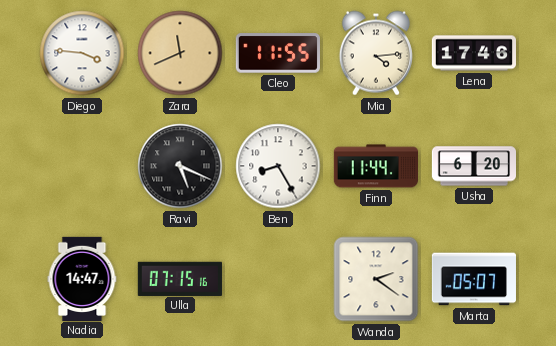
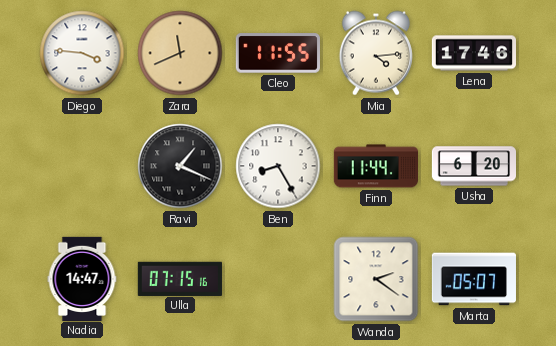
Ravi: 5:19 -> 1:19
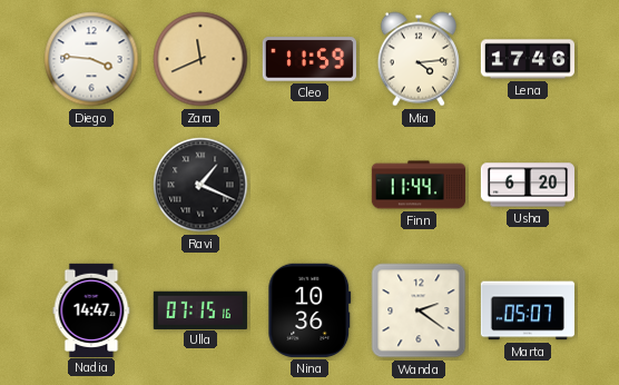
Cleo: 11:55 -> 11:59
Ben: 8:25 -> none
Nina: none -> 10:36
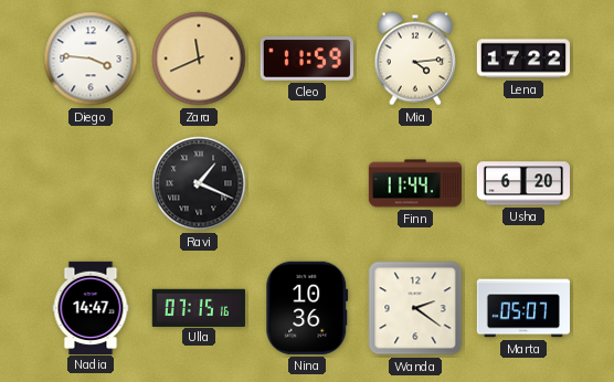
Lena: 17:46 -> 17:22
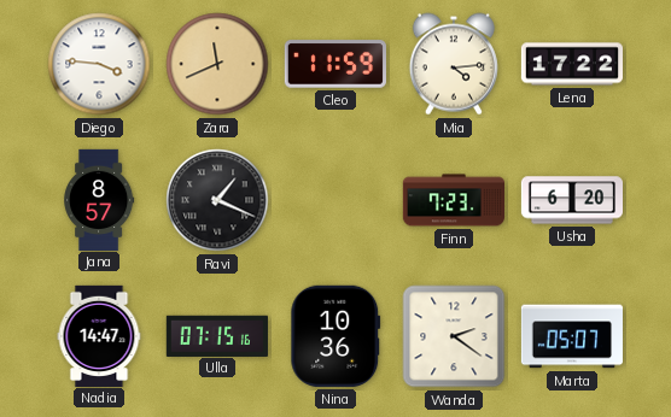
Jana: none -> 8:57
Finn: 11:44 -> 7:23
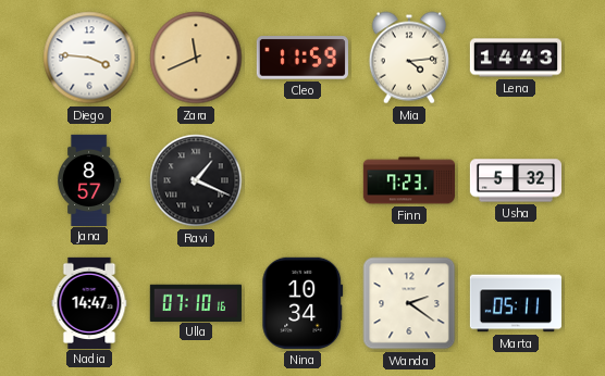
Lena: 17:22 -> 14:43
Usha: 6:20 -> 5:32
Ulla: 07:15 -> 07:10
Nina: 10:36 -> 10:34
Marta: 05:07 -> 05:11
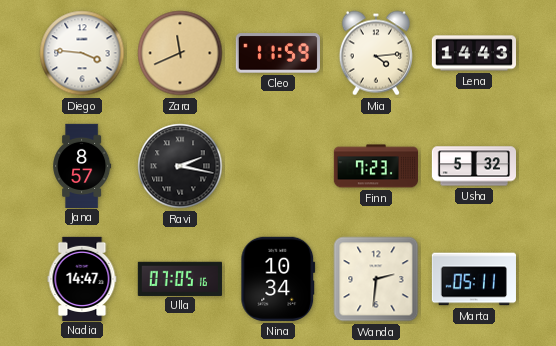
Ravi: 1:19 -> 2:17
Ulla: 07:10 -> 07:05
Wanda: 2:21 -> 2:31
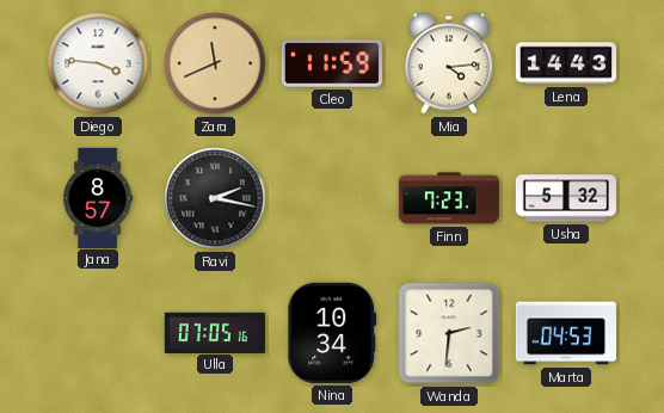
Nadia: 14:47 -> none
Marta: 05:11 -> 04:53
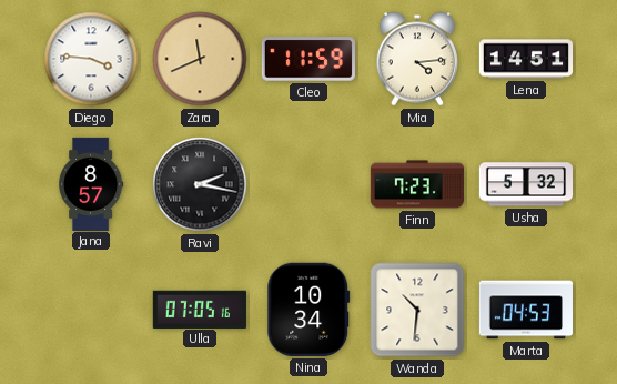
Lena: 14:43 -> 14:51
Wanda: 2:31 -> 10:31
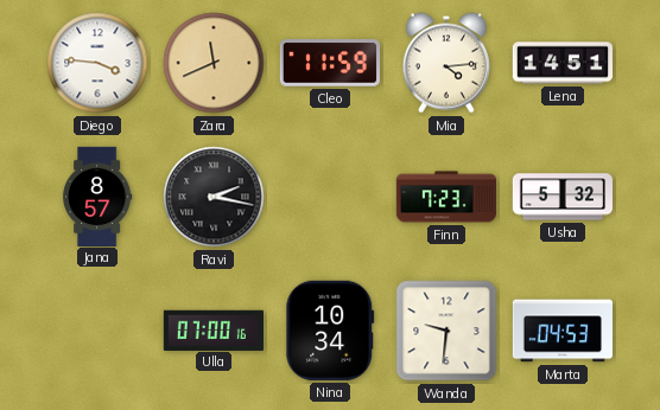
Ulla: 07:05 -> 07:00
Wanda: 10:31 -> 9:31
